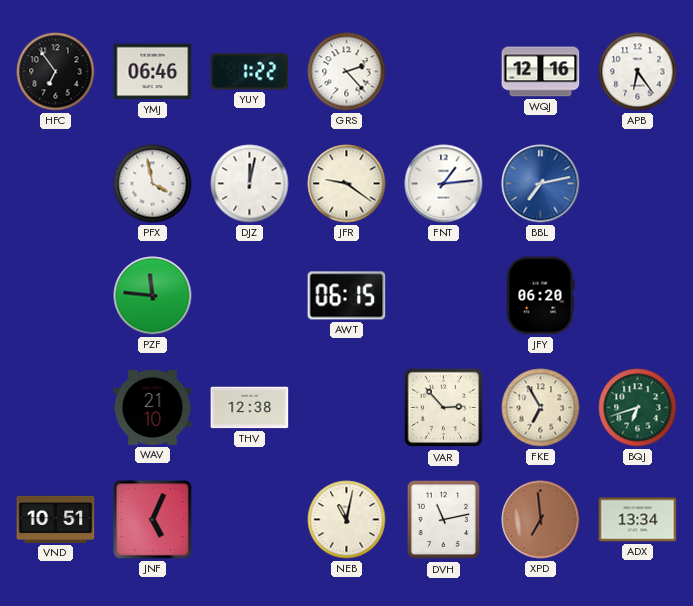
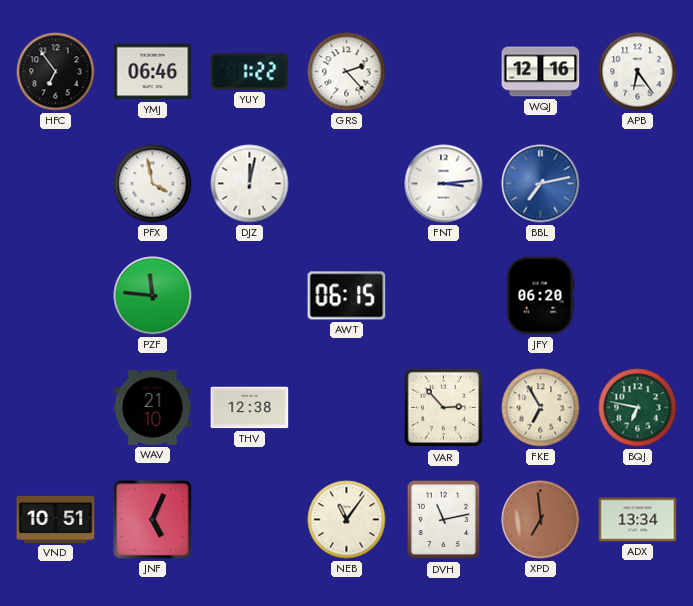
JFR: 9:21 -> none
FNT: 1:14 -> 3:14
BQJ: 6:42 -> 6:47
NEB: 11:02 -> 11:06
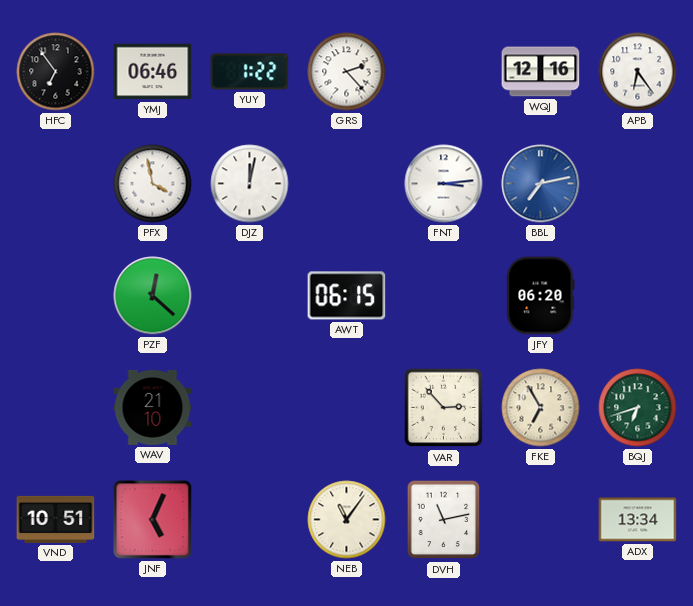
PZF: 11:46 -> 12:22
THV: 12:38 -> none
BQJ: 6:47 -> 6:42
XPD: 6:59 -> none
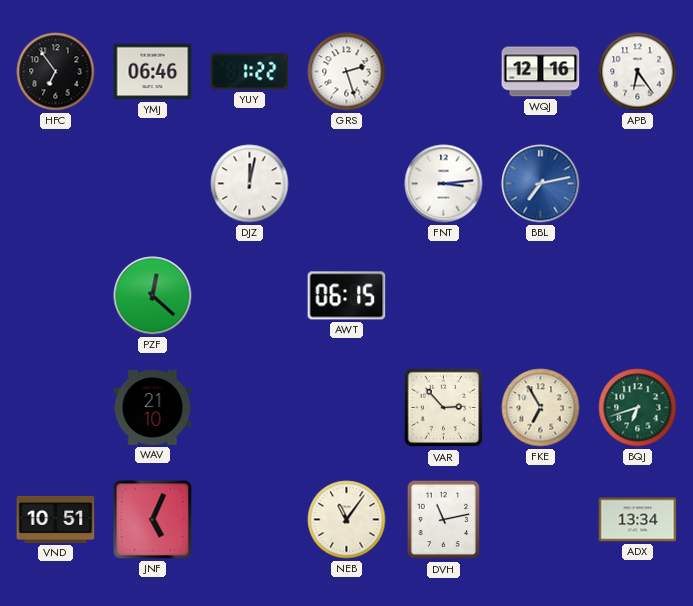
GRS: 2:23 -> 2:27
PFX: 3:58 -> none
JFY: 06:20 -> none
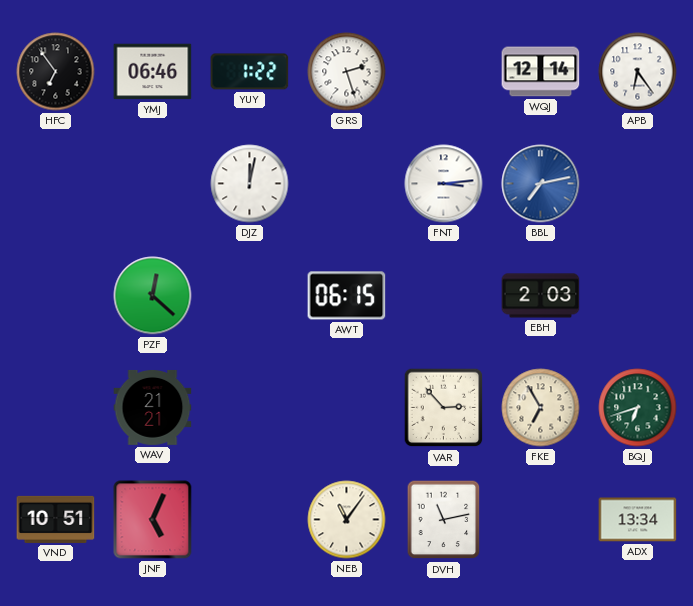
WQJ: 12:16 -> 12:14
EBH: none -> 2:03
WAV: 21:10 -> 21:21
